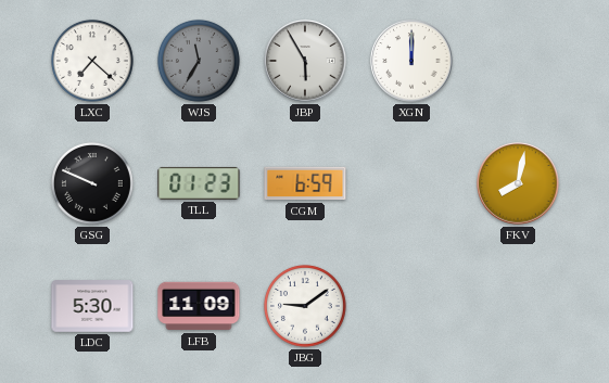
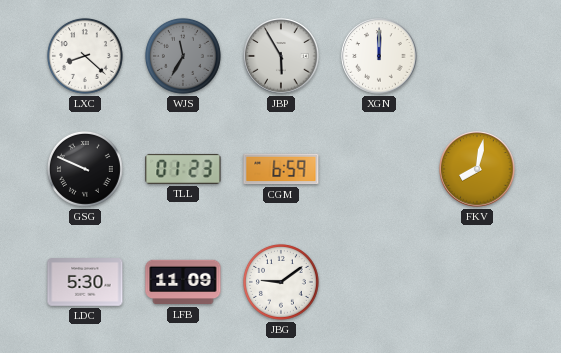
LXC: 7:22 -> 8:22
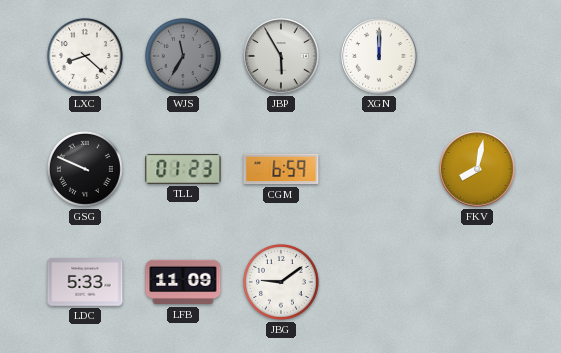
LDC: 5:30 -> 5:33
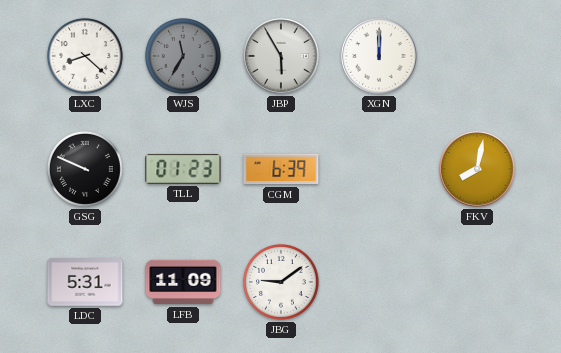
CGM: 6:59 -> 6:39
LDC: 5:33 -> 5:31
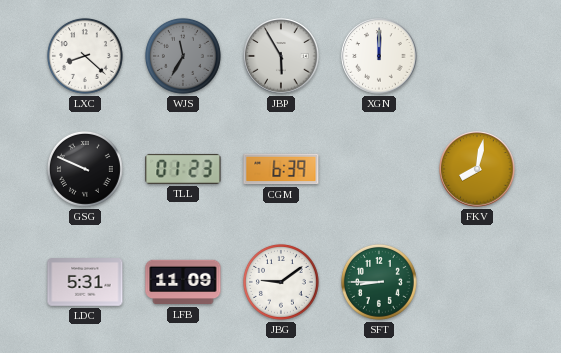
SFT: none -> 8:45
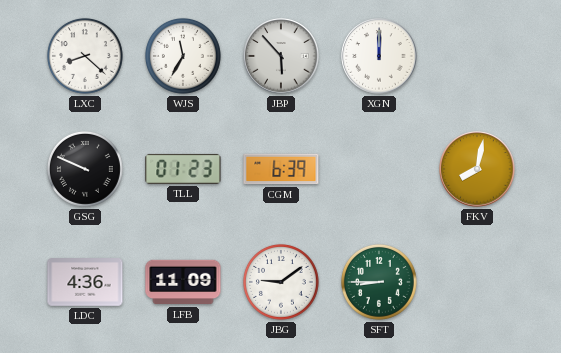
WJS dial: grey -> white
JBP: 5:55 -> 5:53
LDC: 5:31 -> 4:36
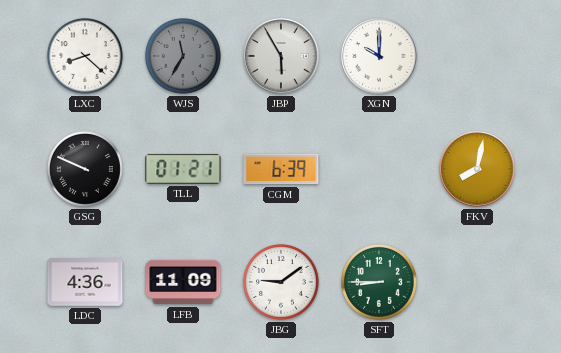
WJS dial: white -> grey
JBP: 5:53 -> 5:55
XGN: 12:00 -> 10:00
TLL: 01:23 -> 01:21
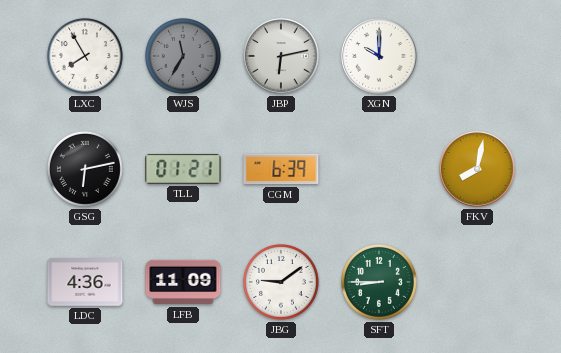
LXC: 8:22 -> 7:55
JBP: 5:55 -> 6:13
GSG: 9:49 -> 6:13
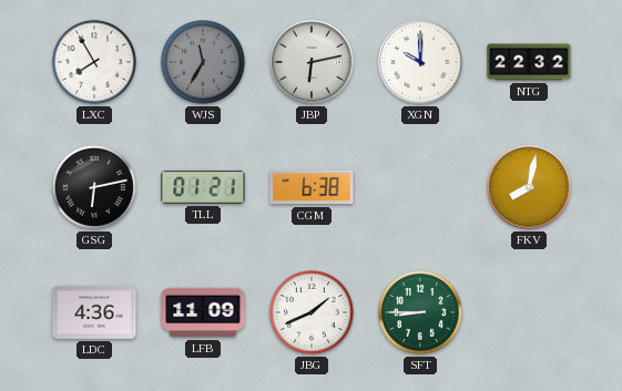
NTG: none -> 22:32
CGM: 6:39 -> 6:38
JBG: 9:09 -> 1:41
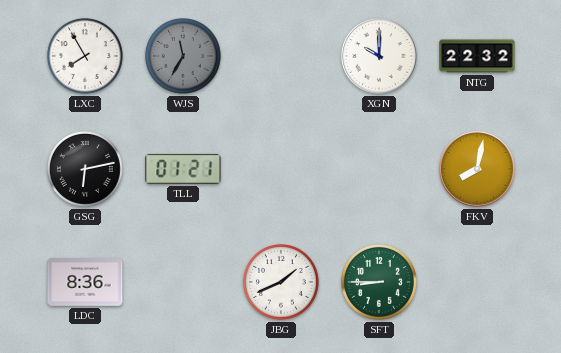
JBP: 6:13 -> none
CGM: 6:38 -> none
LDC: 4:36 -> 8:36
LFB: 11:09 -> none
